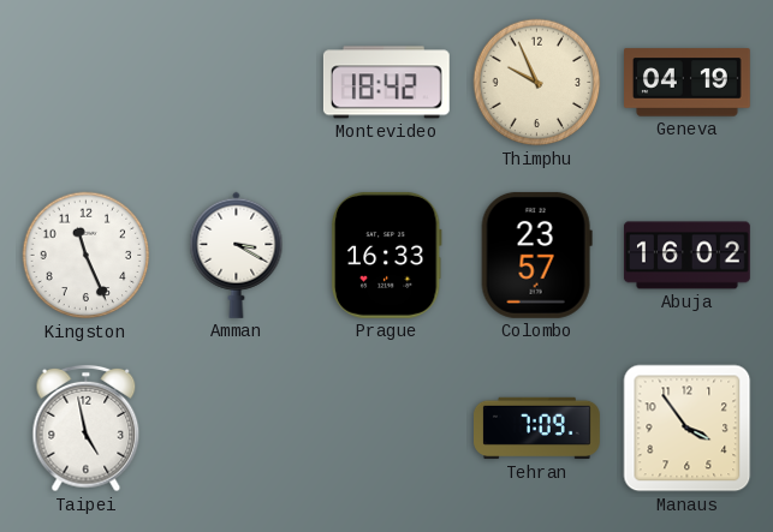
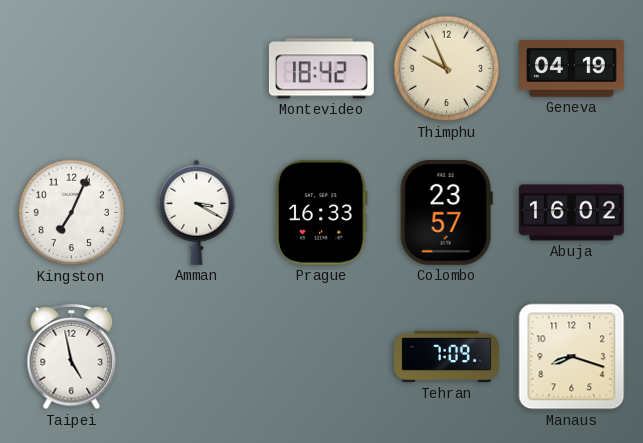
Kingston: 11:26 -> 7:04
Manaus: 3:54 -> 8:18
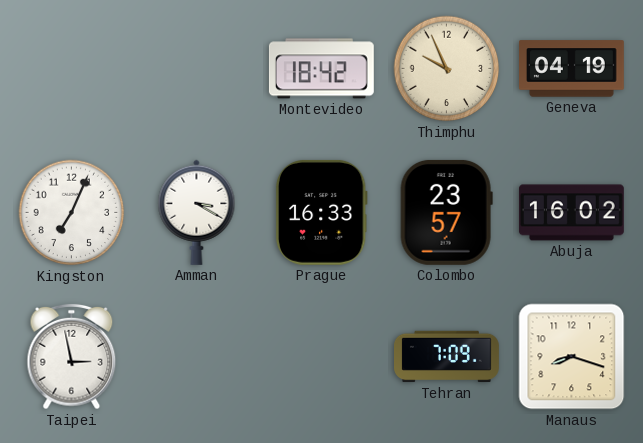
Taipei: 4:58 -> 2:58
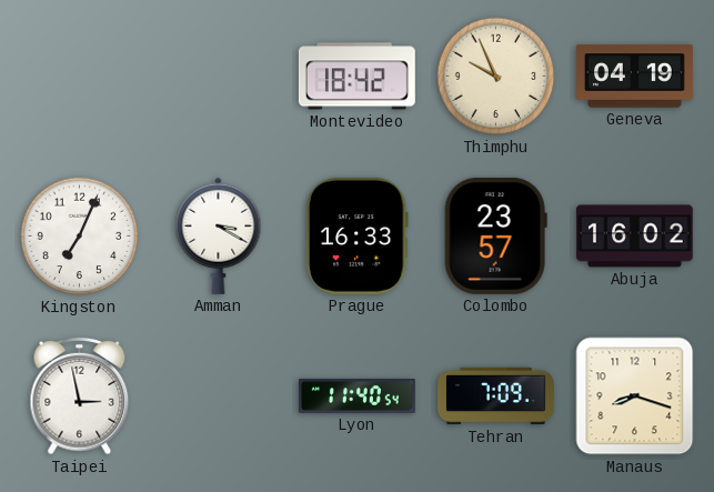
Lyon: none -> 11:40
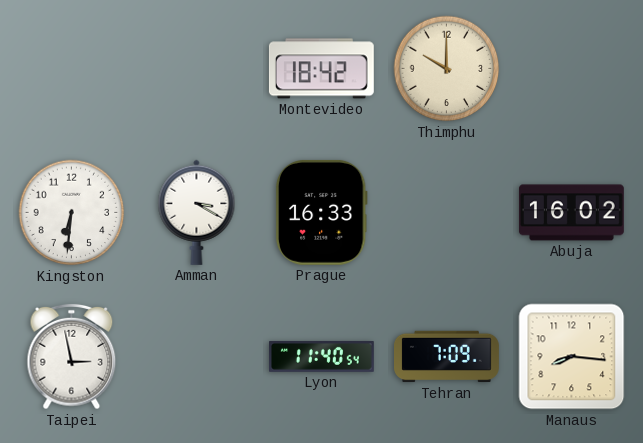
Thimphu: 9:56 -> 10:00
Geneva: 04:19 -> none
Kingston: 7:04 -> 6:31
Colombo: 23:57 -> none
Manaus: 8:18 -> 8:16
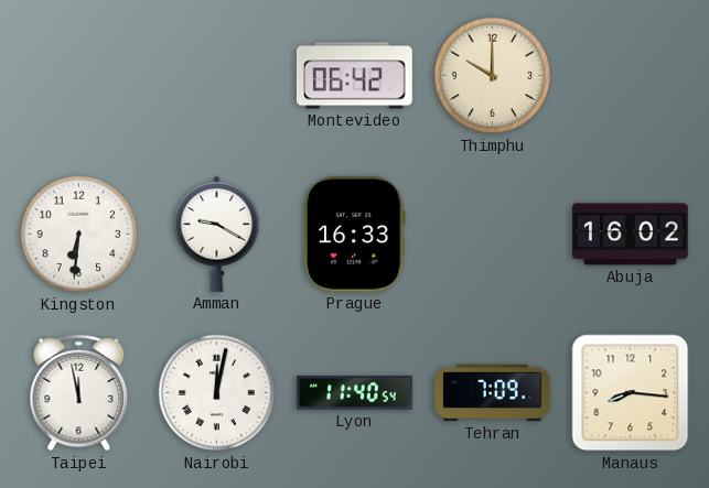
Montevideo: 18:42 -> 06:42
Amman: 3:20 -> 9:20
Taipei: 2:58 -> 11:58
Nairobi: none -> 12:02
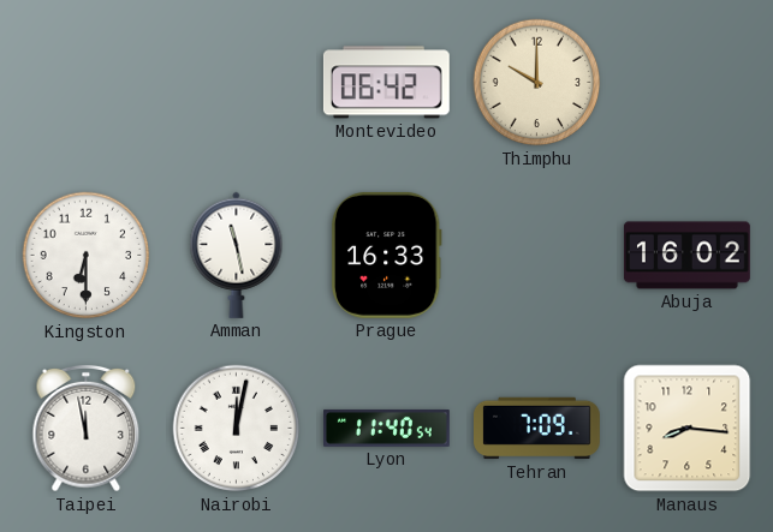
Kingston: 6:31 -> 6:30
Amman: 9:20 -> 11:28
